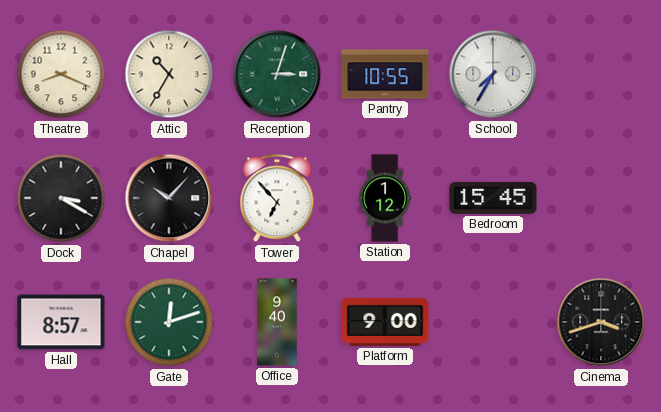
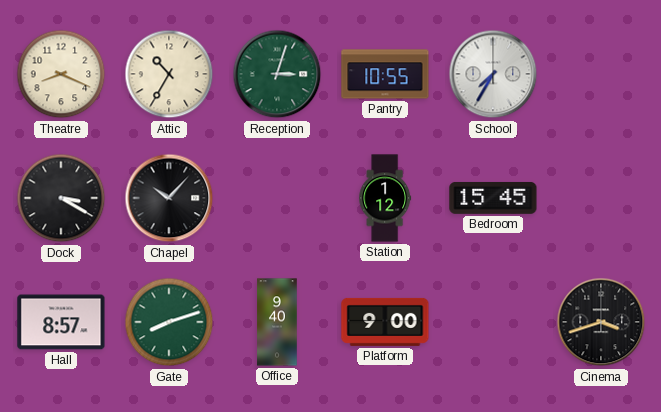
Tower: 6:53 -> none
Gate: 12:12 -> 8:12
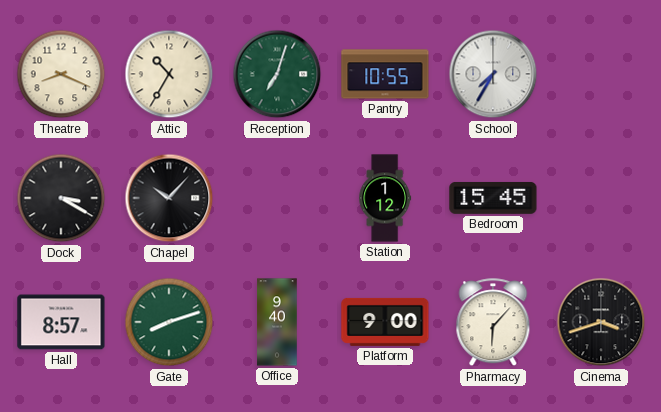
Reception: 3:03 -> 7:03
Pharmacy: none -> 6:07
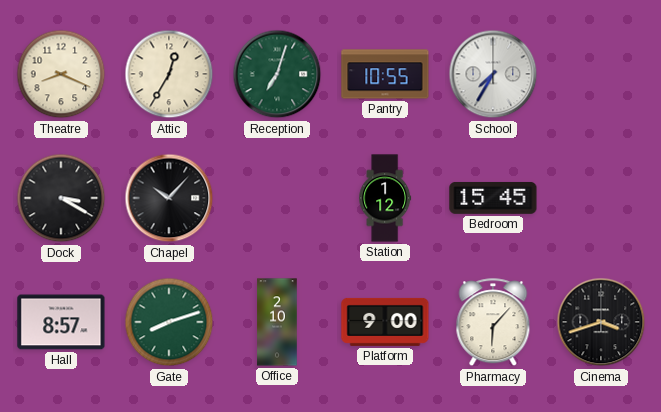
Attic: 10:35 -> 12:35
Office: 9:40 -> 2:10
